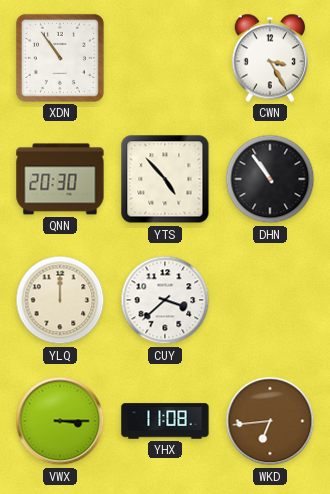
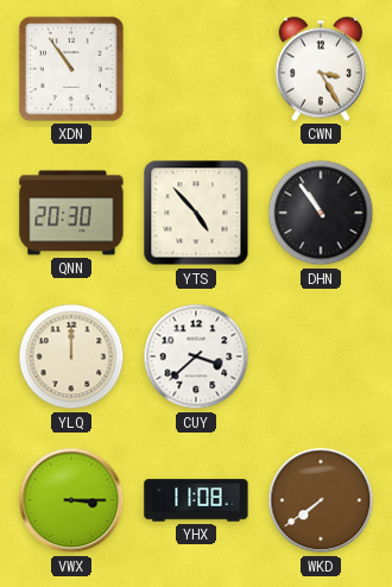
WKD: 6:44 -> 7:39
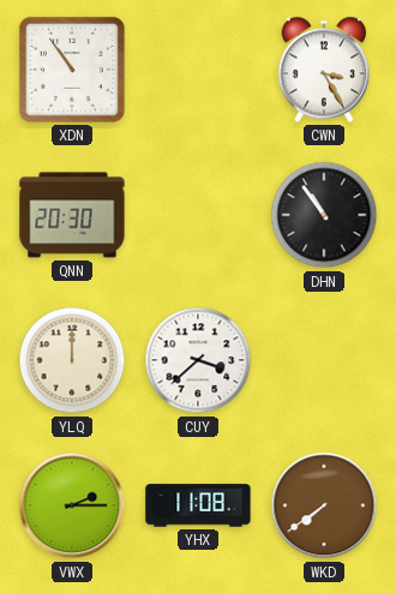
YTS: 4:53 -> none
VWX: 3:15 -> 2:15
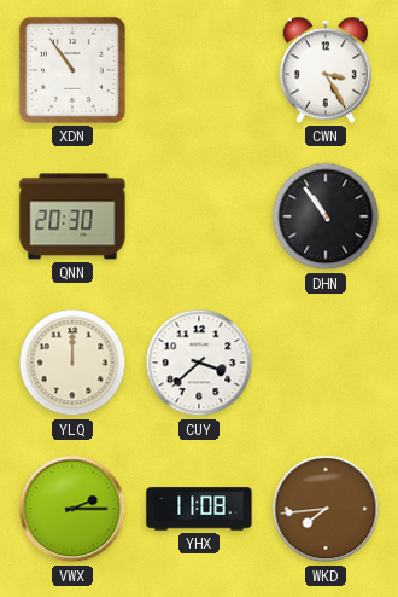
WKD: 7:39 -> 7:44
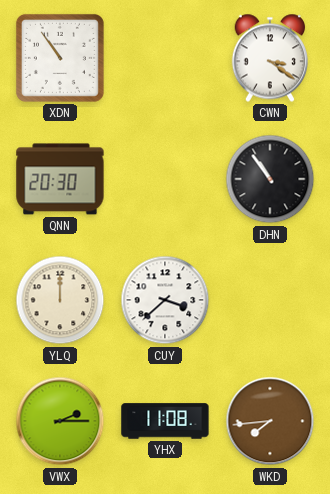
CWN: 3:25 -> 3:21
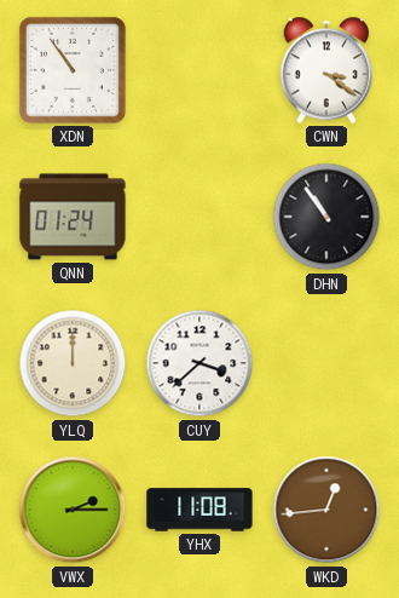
QNN: 20:30 -> 01:24
WKD: 7:44 -> 12:44
